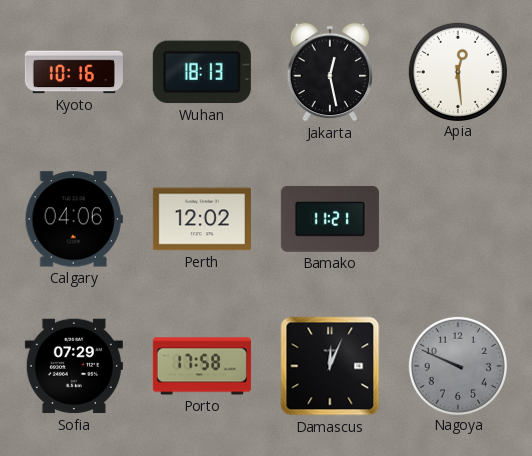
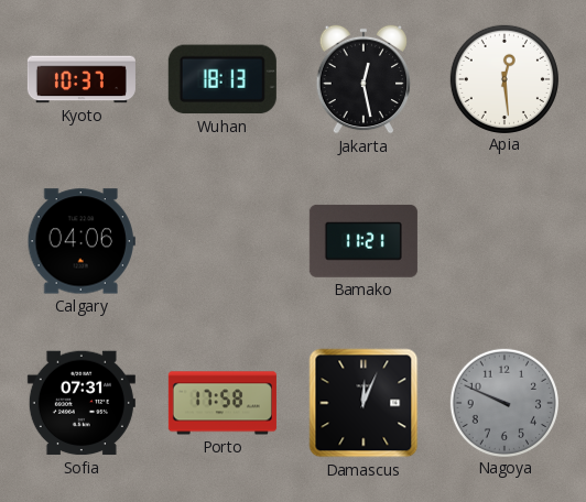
Kyoto: 10:16 -> 10:37
Perth: 12:02 -> none
Sofia: 07:29 -> 07:31
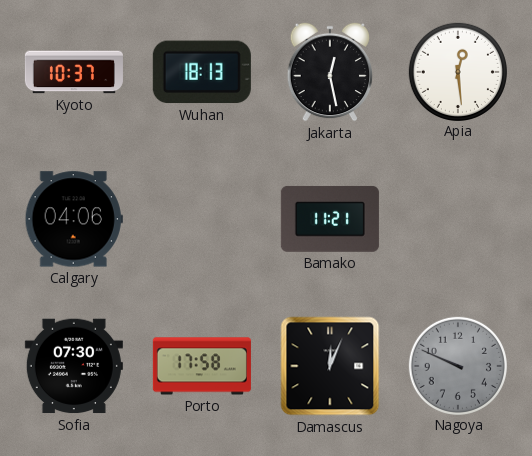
Sofia: 07:31 -> 07:30
